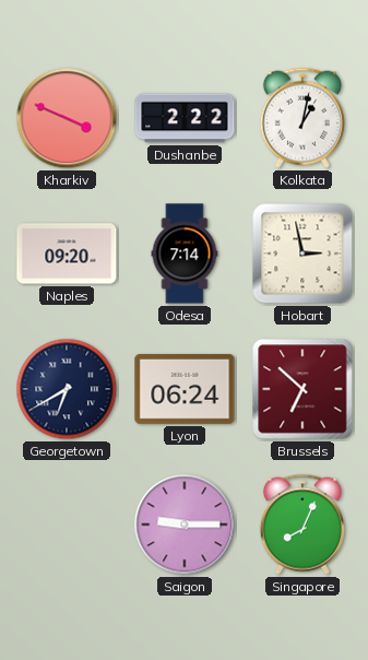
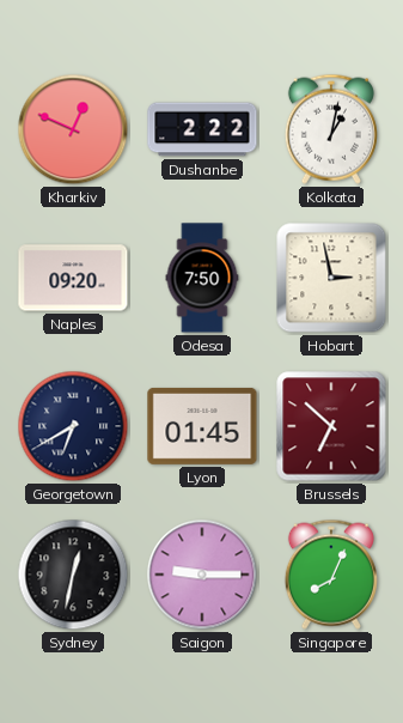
Kharkiv: 3:49 -> 12:49
Odesa: 7:14 -> 7:50
Lyon: 06:24 -> 01:45
Sydney: none -> 12:32
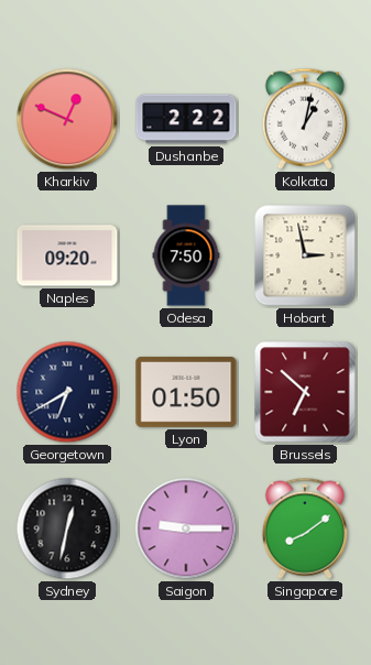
Lyon: 01:45 -> 01:50
Singapore: 8:04 -> 8:09
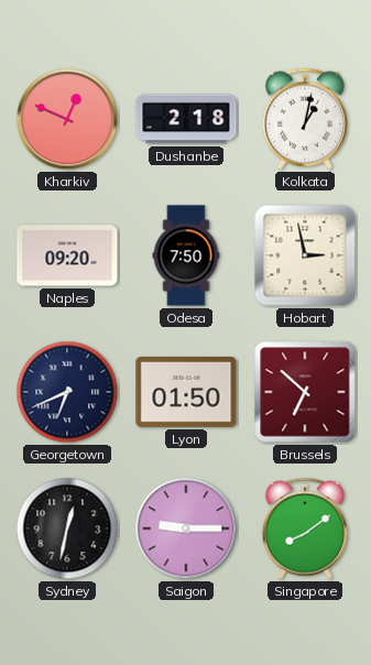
Dushanbe: 2:22 -> 2:18
Georgetown: 6:40 -> 6:41
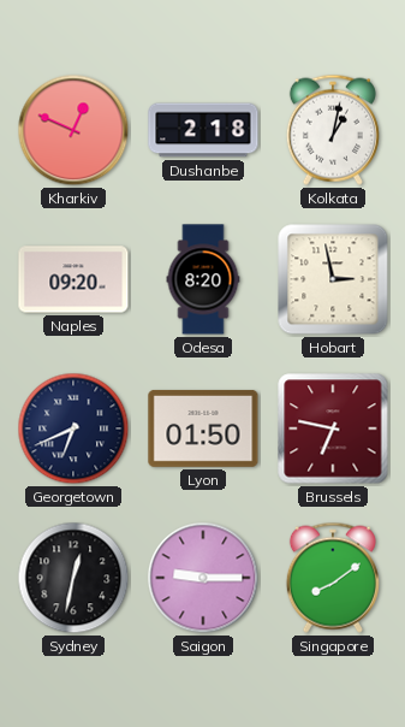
Odesa: 7:50 -> 8:20
Brussels: 6:52 -> 6:47
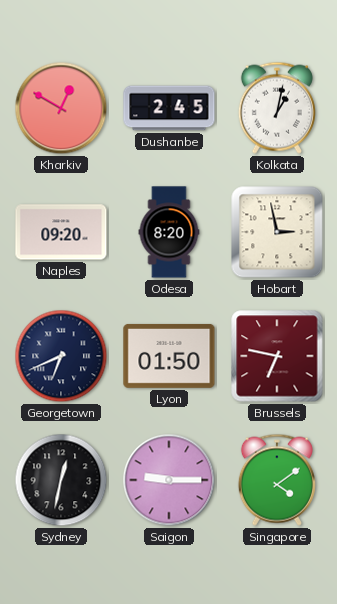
Kharkiv: 12:49 -> 12:50
Dushanbe: 2:18 -> 2:45
Singapore: 8:09 -> 4:09
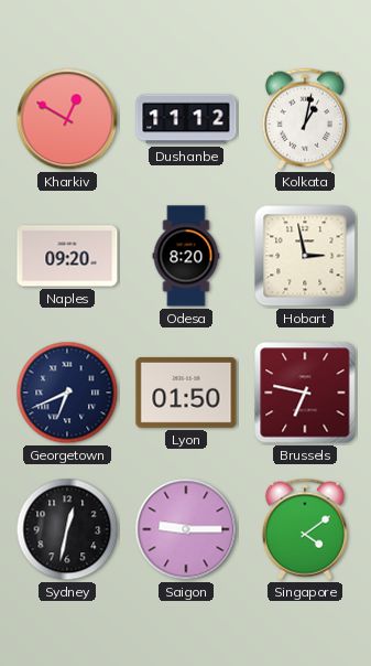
Dushanbe: 2:45 -> 11:12
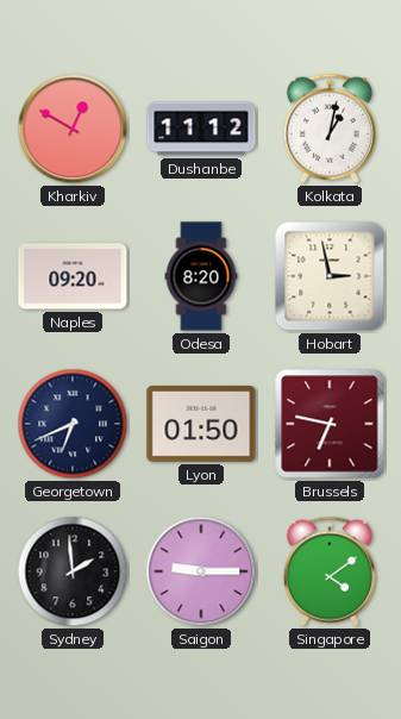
Sydney: 12:32 -> 1:59
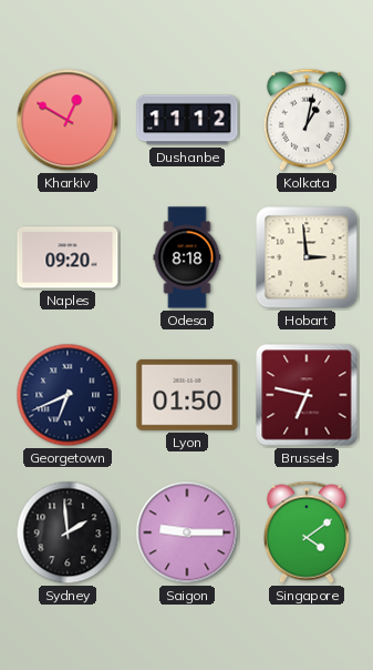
Odesa: 8:20 -> 8:18
Hobart: 2:58 -> 2:59
